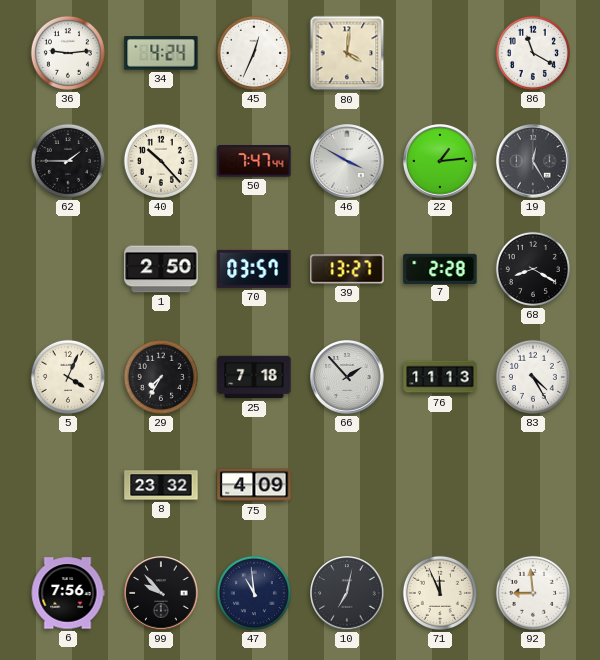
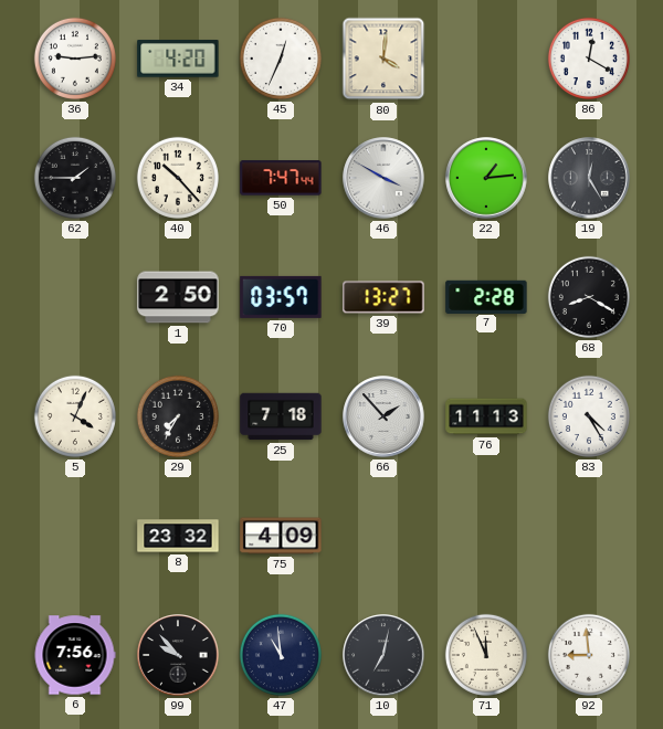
34: 4:24 -> 4:20
86: 11:20 -> 12:20
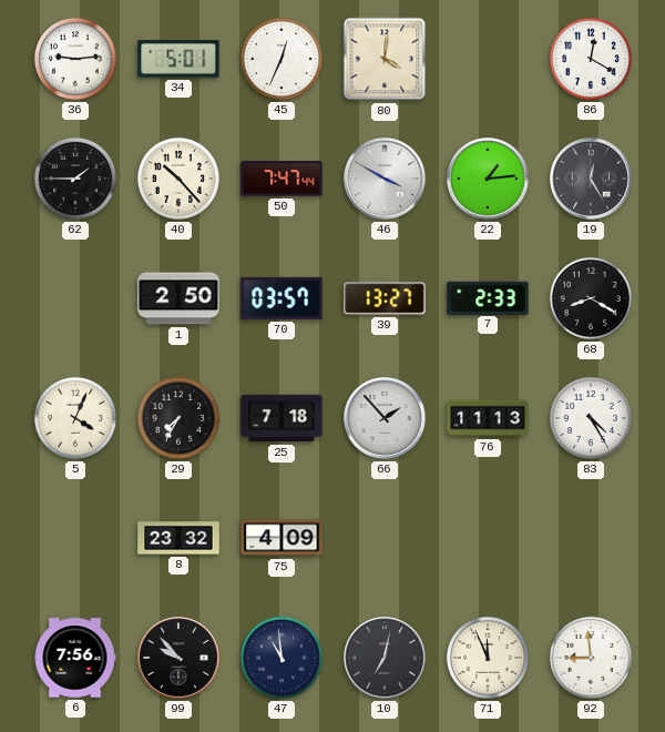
34: 4:20 -> 5:01
7: 2:28 -> 2:33
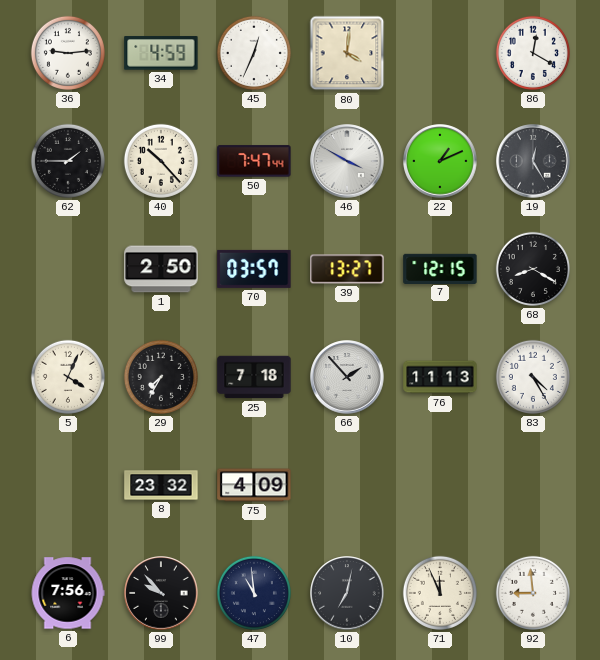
34: 5:01 -> 4:59
22: 1:14 -> 1:11
7: 2:33 -> 12:15
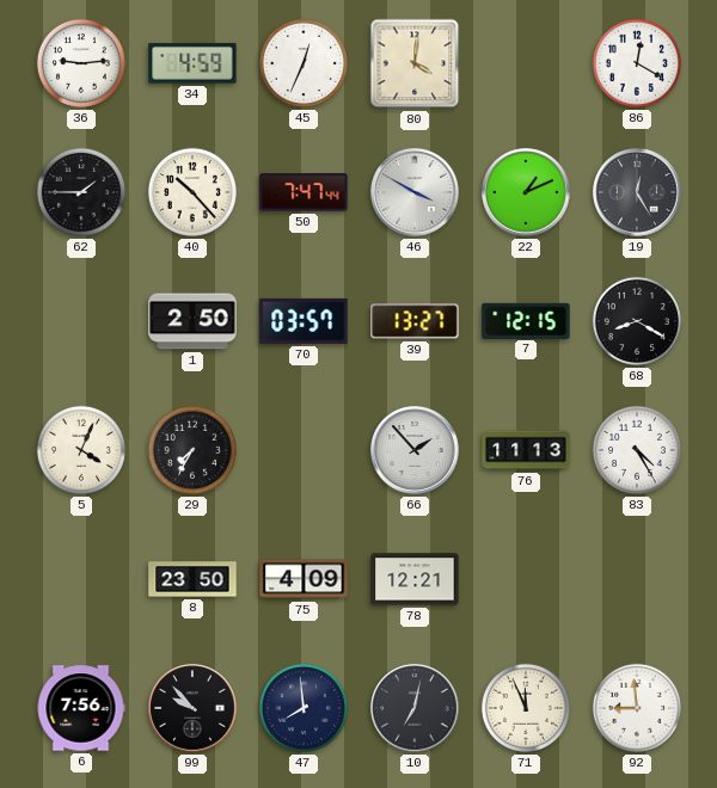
25: 7:18 -> none
8: 23:32 -> 23:50
78: none -> 12:21
47: 10:59 -> 7:59
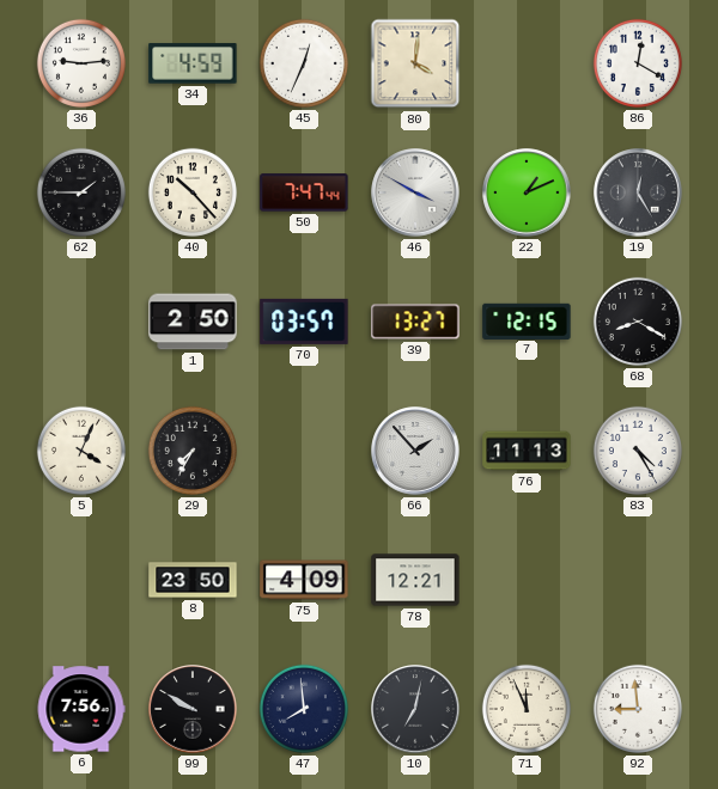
99: 9:53 -> 9:50
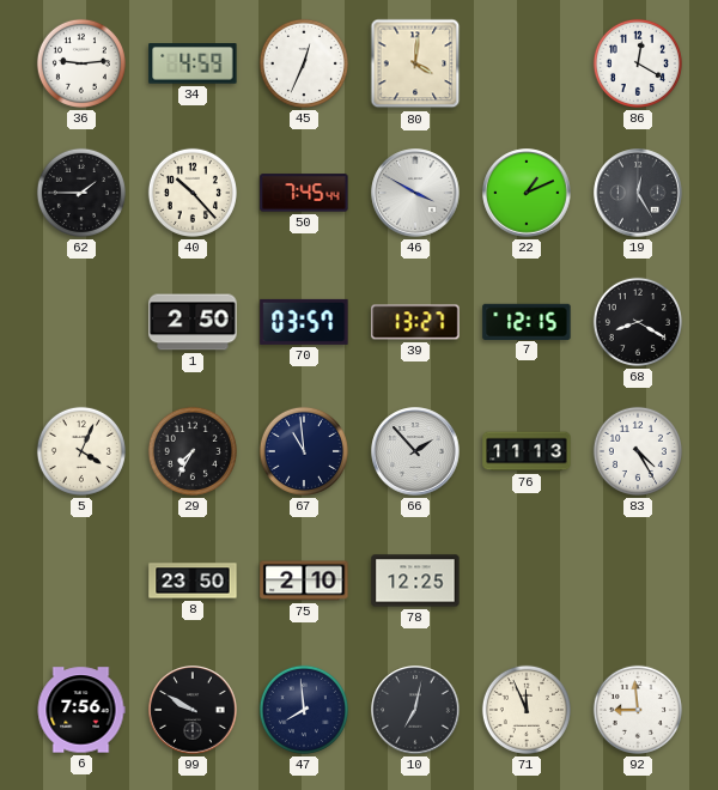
50: 7:47 -> 7:45
67: none -> 10:59
75: 4:09 -> 2:10
78: 12:21 -> 12:25
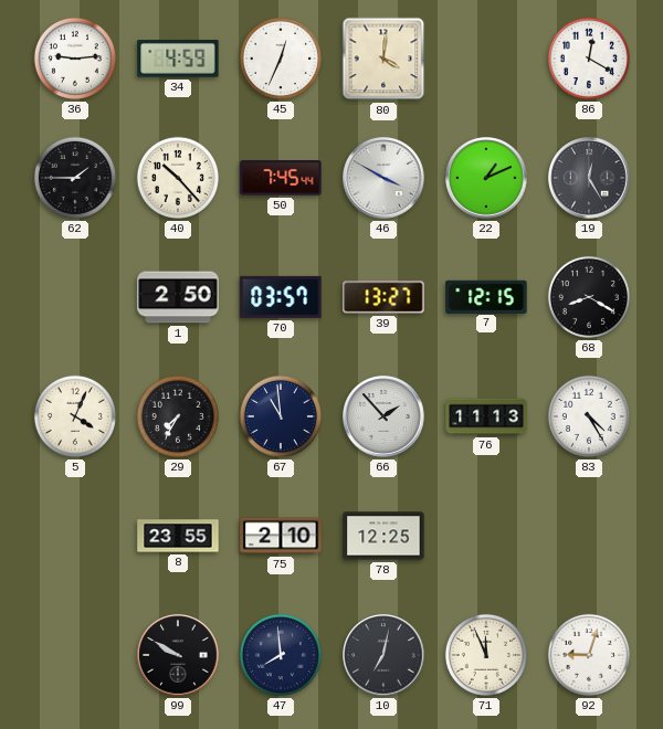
8: 23:50 -> 23:55
6: 7:56 -> none
92: 8:59 -> 9:03
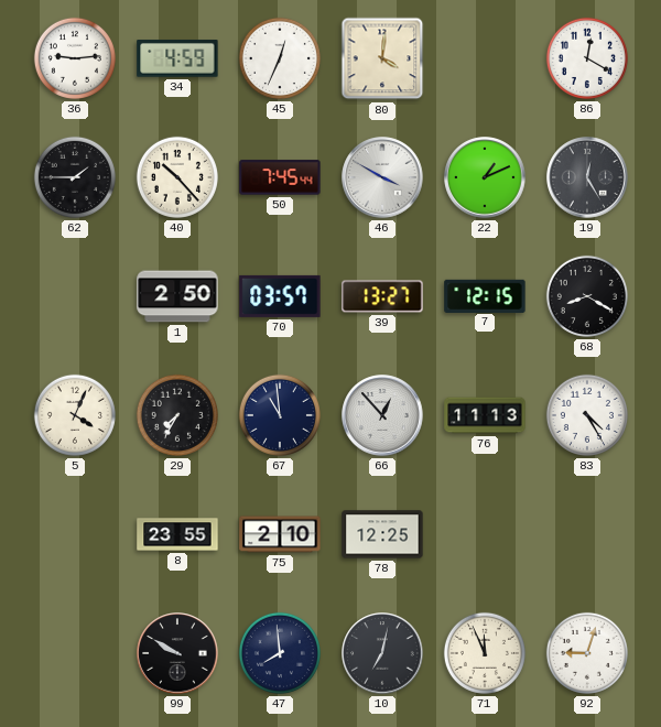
66: 1:53 -> 12:53
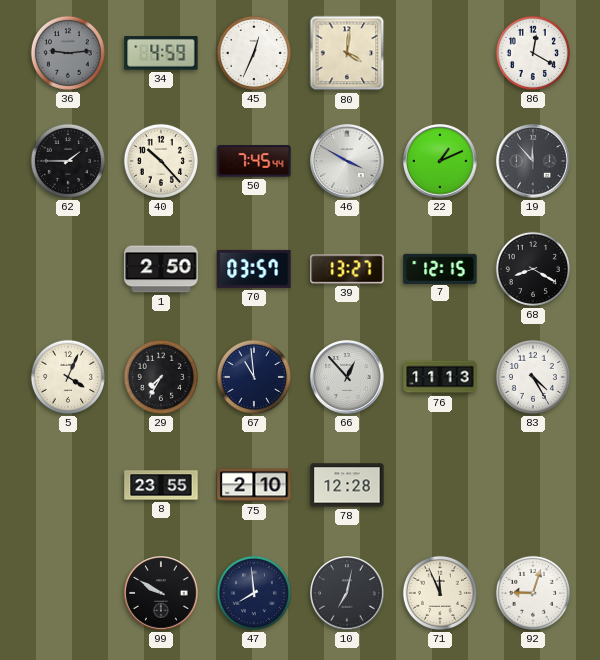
36 dial: white -> grey
19: 12:25 -> 11:53
78: 12:25 -> 12:28
